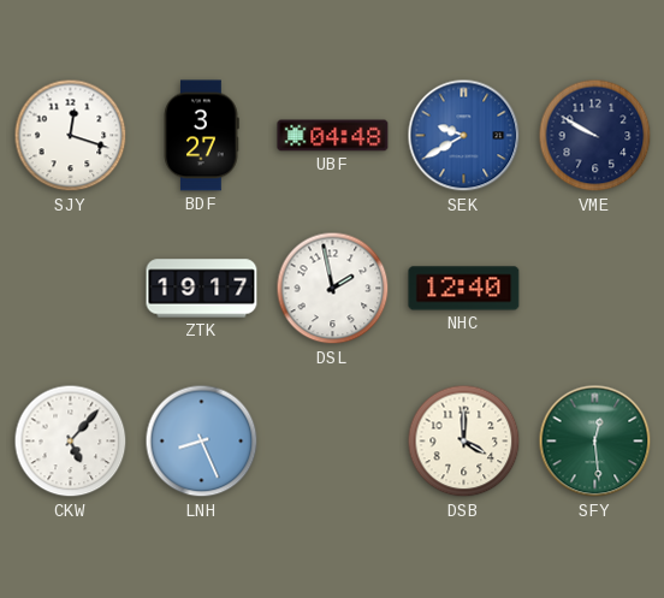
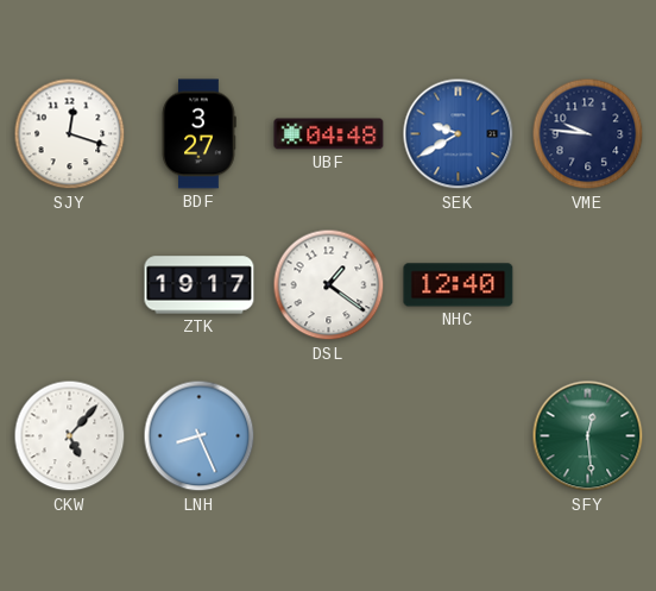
VME: 9:50 -> 9:46
DSL: 1:58 -> 1:21
DSB: 4:00 -> none
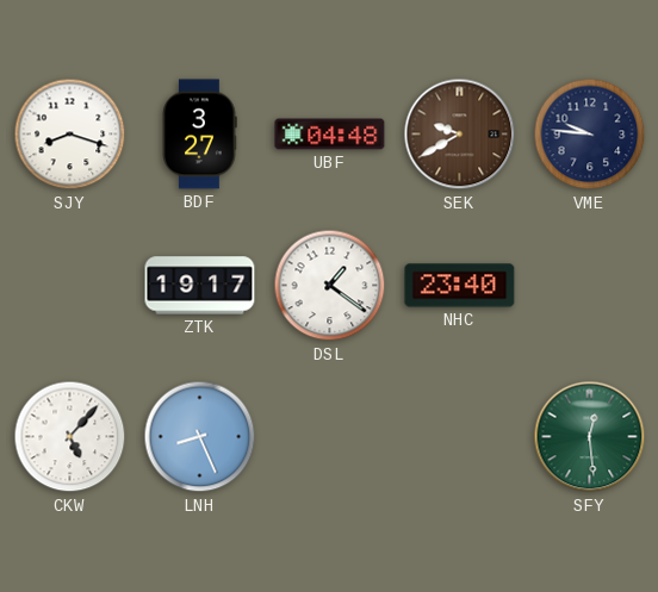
SJY: 12:18 -> 8:18
SEK dial: blue -> brown
NHC: 12:40 -> 23:40
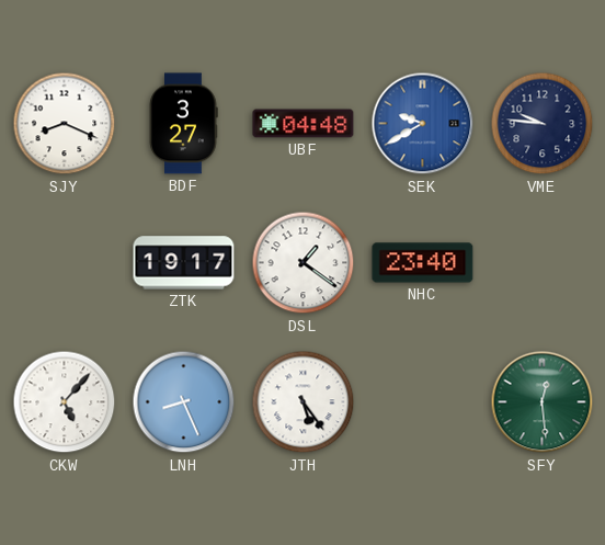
SJY: 8:18 -> 8:19
SEK dial: brown -> blue
JTH: none -> 5:24
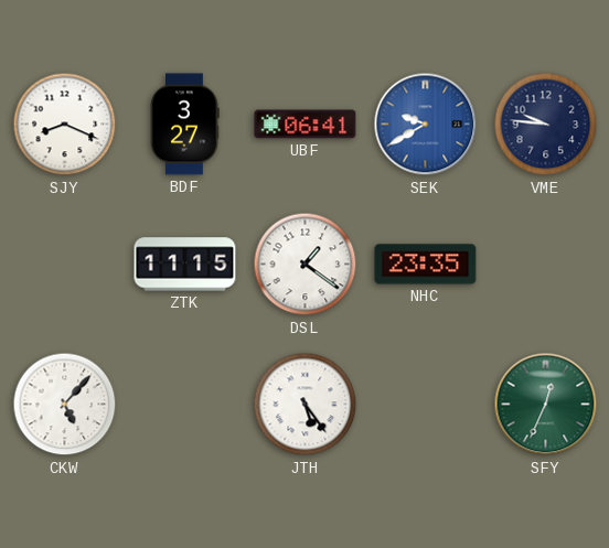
UBF: 04:48 -> 06:41
ZTK: 19:17 -> 11:15
NHC: 23:40 -> 23:35
LNH: 8:26 -> none
SFY: 12:29 -> 12:34
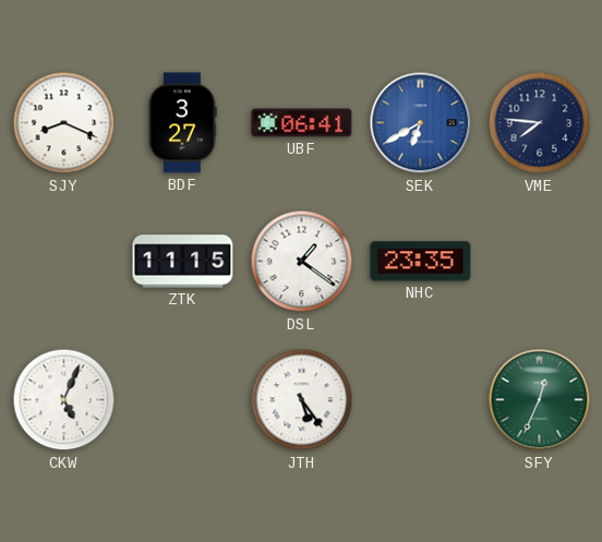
SEK: 9:40 -> 6:40
VME: 9:46 -> 7:46
CKW: 5:07 -> 5:04
